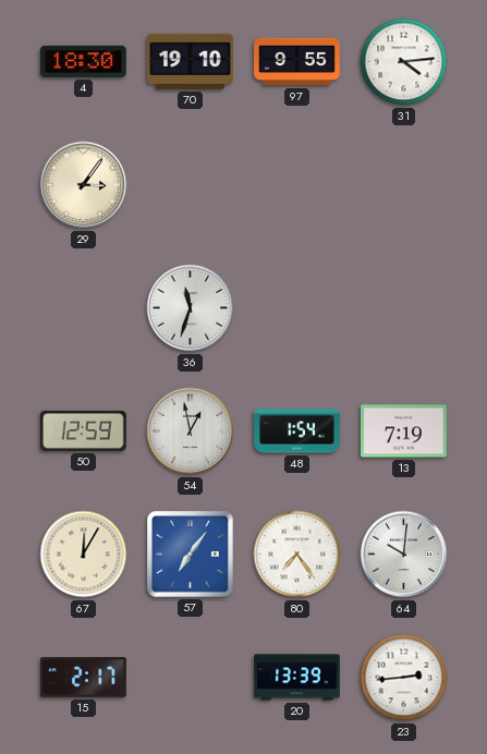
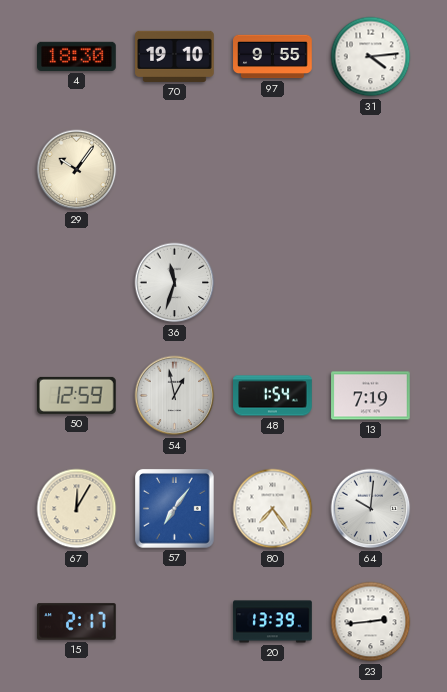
29: 3:06 -> 10:06
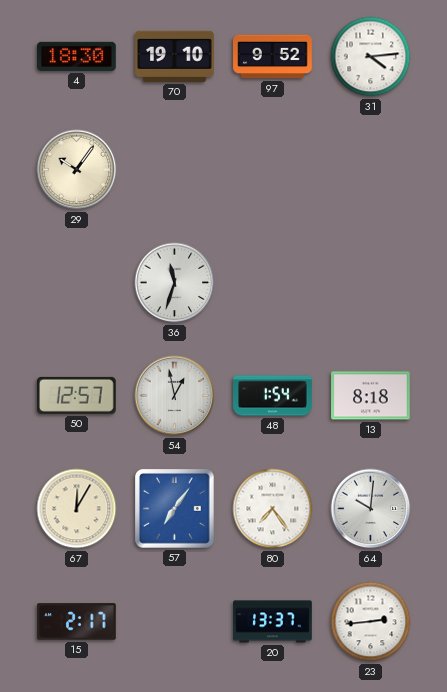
97: 9:55 -> 9:52
50: 12:59 -> 12:57
13: 7:19 -> 8:18
20: 13:39 -> 13:37
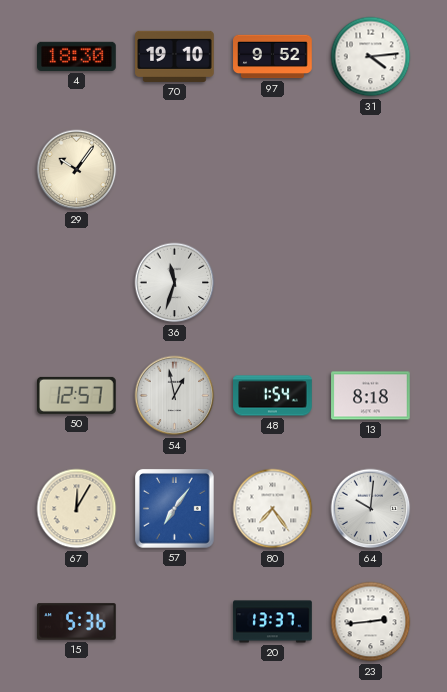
15: 2:17 -> 5:36
